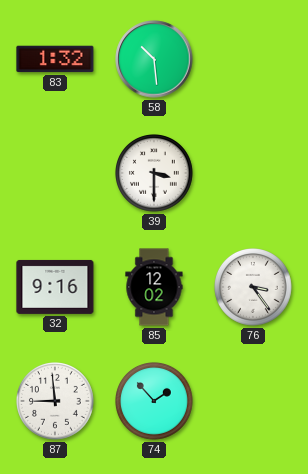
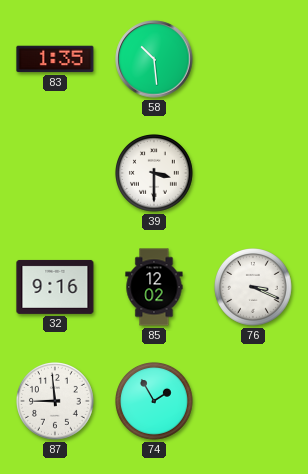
83: 1:32 -> 1:35
76: 3:24 -> 3:19
74: 1:53 -> 1:55
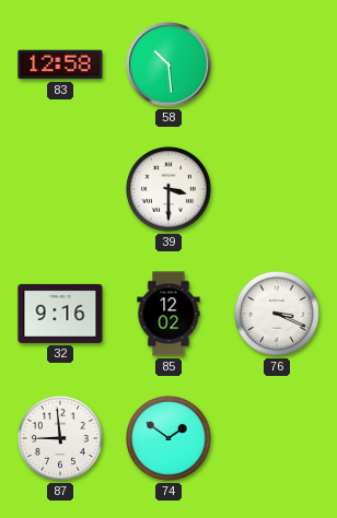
83: 1:35 -> 12:58
74: 1:55 -> 1:51
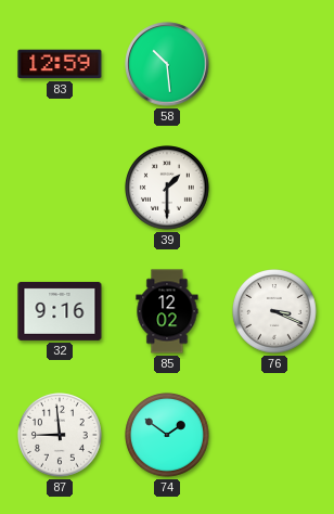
83: 12:58 -> 12:59
39: 3:30 -> 1:30
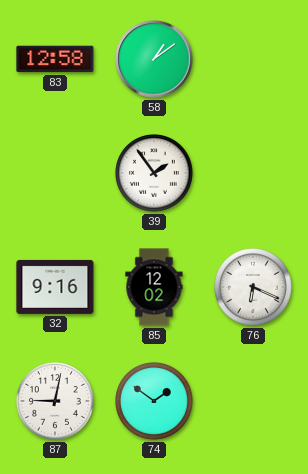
83: 12:59 -> 12:58
58: 10:29 -> 1:09
39: 1:30 -> 1:54
76: 3:19 -> 6:19
87: 8:59 -> 9:02
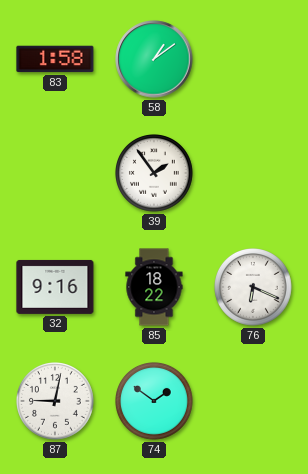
83: 12:58 -> 1:58
85: 12:02 -> 18:22
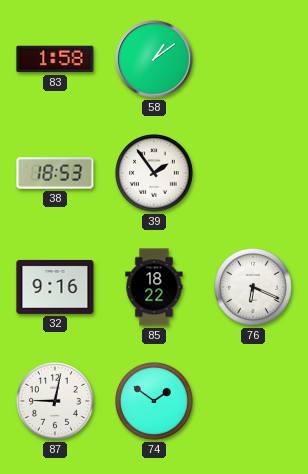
38: none -> 18:53
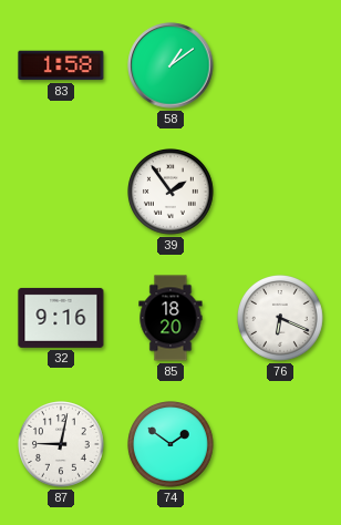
38: 18:53 -> none
85: 18:22 -> 18:20
